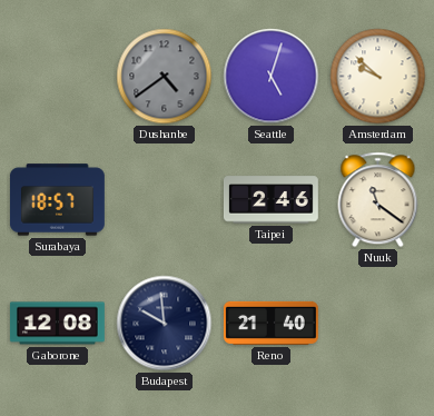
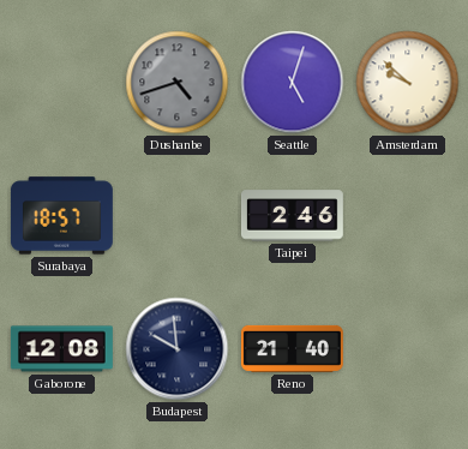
Dushanbe: 4:39 -> 4:42
Nuuk: 11:21 -> none
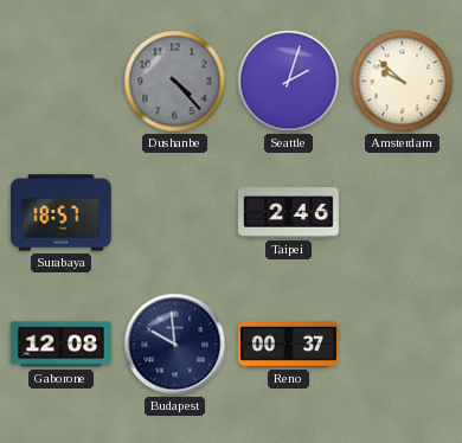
Dushanbe: 4:42 -> 4:23
Seattle: 5:03 -> 2:03
Reno: 21:40 -> 00:37
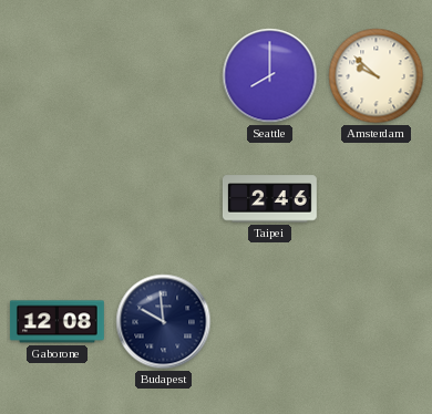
Dushanbe: 4:23 -> none
Seattle: 2:03 -> 8:00
Surabaya: 18:57 -> none
Reno: 00:37 -> none
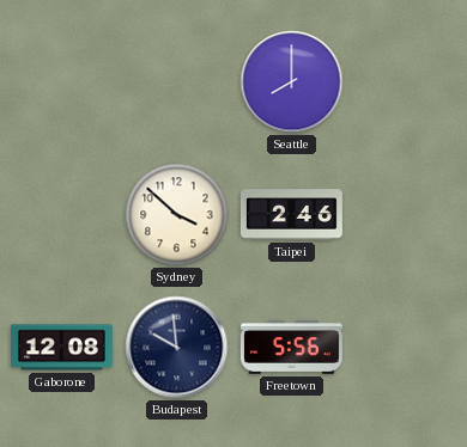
Amsterdam: 9:52 -> none
Sydney: none -> 3:52
Freetown: none -> 5:56
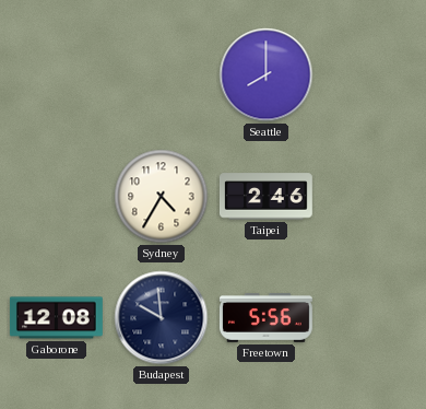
Sydney: 3:52 -> 4:35
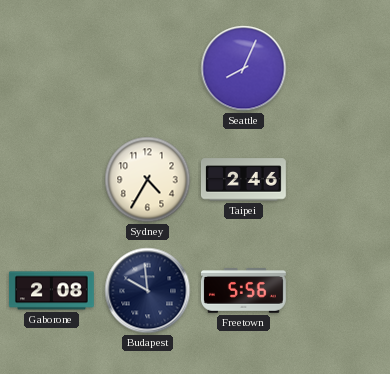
Seattle: 8:00 -> 8:04
Gaborone: 12:08 -> 2:08
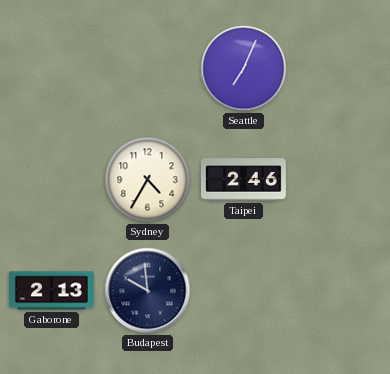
Seattle: 8:04 -> 7:04
Gaborone: 2:08 -> 2:13
Freetown: 5:56 -> none
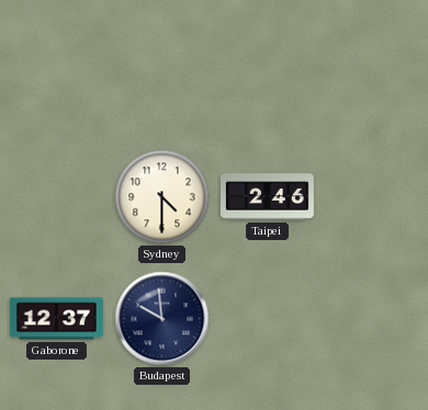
Seattle: 7:04 -> none
Sydney: 4:35 -> 4:30
Gaborone: 2:13 -> 12:37
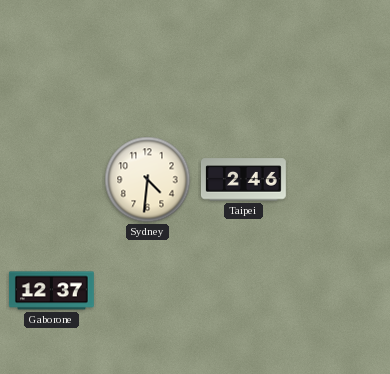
Sydney: 4:30 -> 4:31
Budapest: 9:59 -> none
